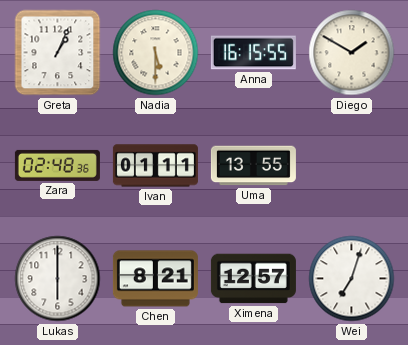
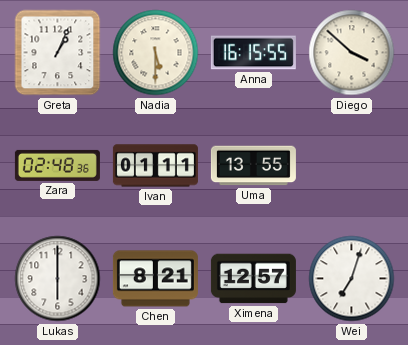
Diego: 1:50 -> 3:52
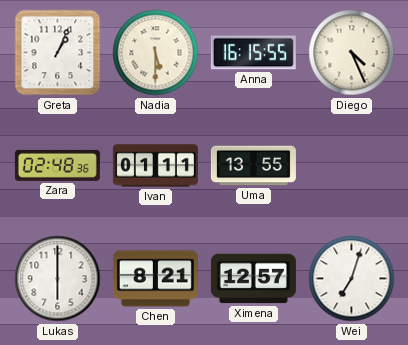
Diego: 3:52 -> 4:26
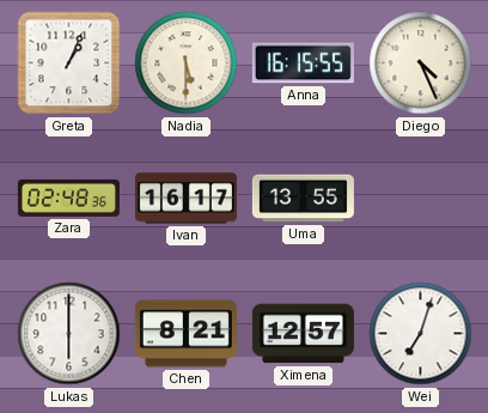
Ivan: 01:11 -> 16:17
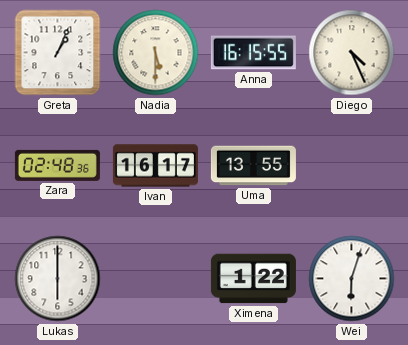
Chen: 8:21 -> none
Ximena: 12:57 -> 1:22
Wei: 7:03 -> 6:03
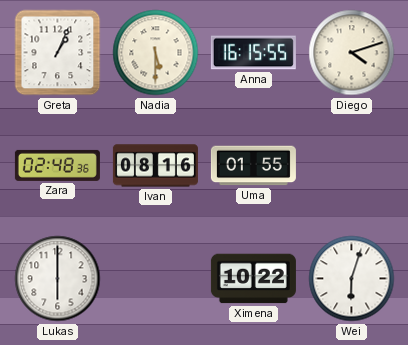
Diego: 4:26 -> 4:12
Ivan: 16:17 -> 08:16
Uma: 13:55 -> 01:55
Ximena: 1:22 -> 10:22
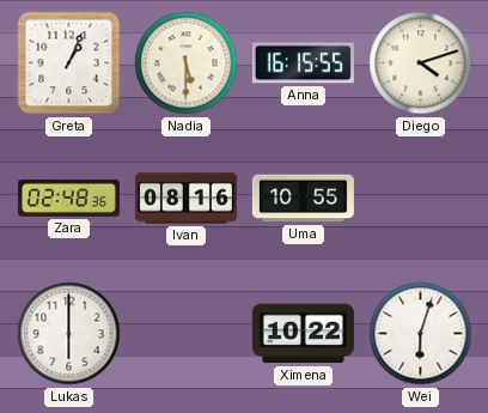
Uma: 01:55 -> 10:55
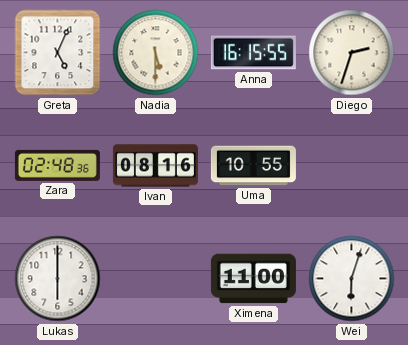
Greta: 1:04 -> 5:04
Diego: 4:12 -> 2:33
Ximena: 10:22 -> 11:00
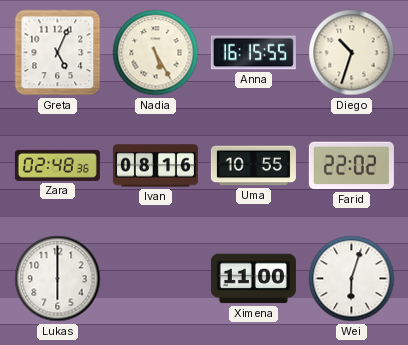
Nadia: 5:30 -> 5:25
Diego: 2:33 -> 10:33
Farid: none -> 22:02
